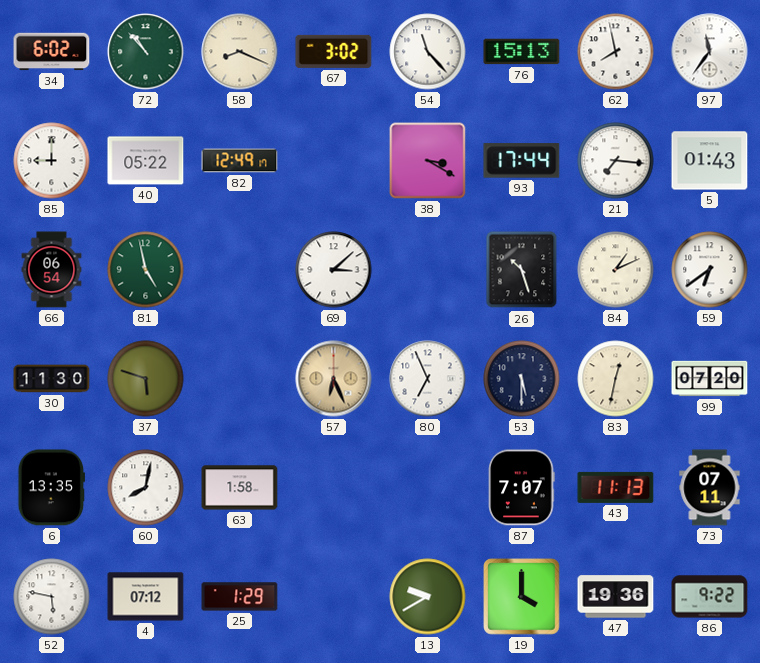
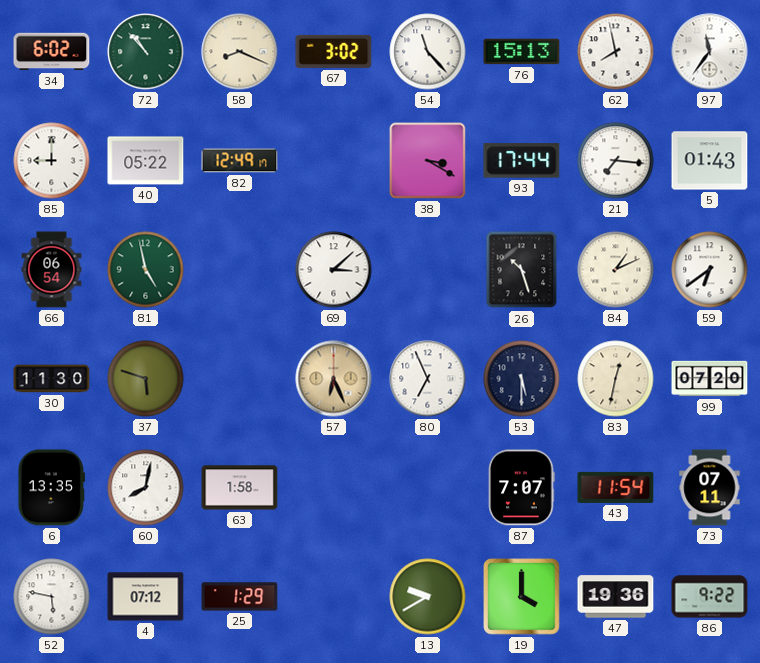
43: 11:13 -> 11:54
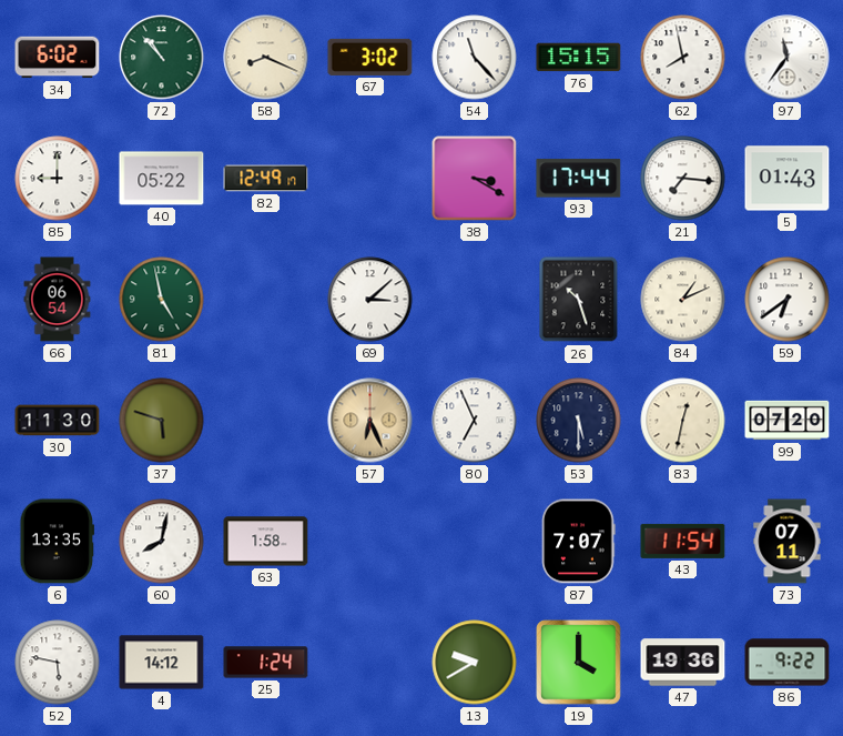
76: 15:13 -> 15:15
4: 07:12 -> 14:12
25: 1:29 -> 1:24
